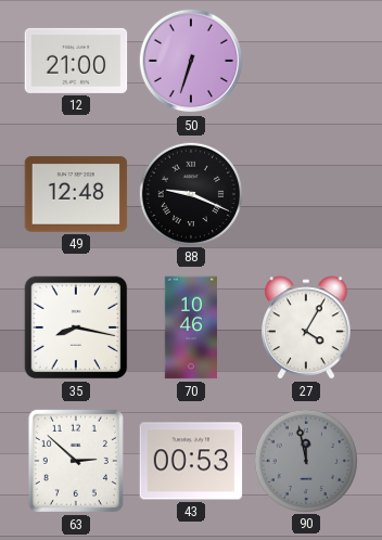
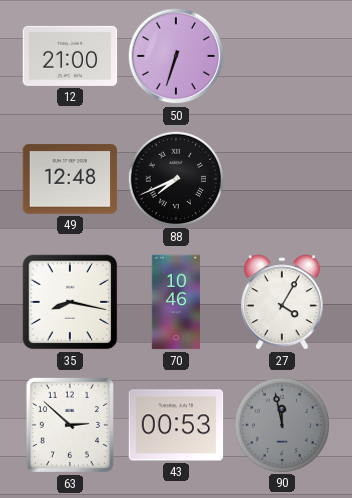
88: 9:19 -> 7:41
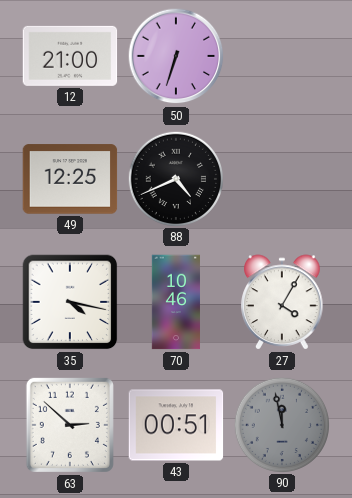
49: 12:48 -> 12:25
88: 7:41 -> 4:41
35: 8:17 -> 4:17
43: 00:53 -> 00:51
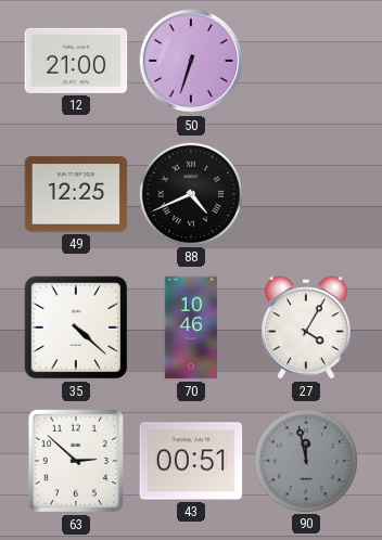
35: 4:17 -> 4:22
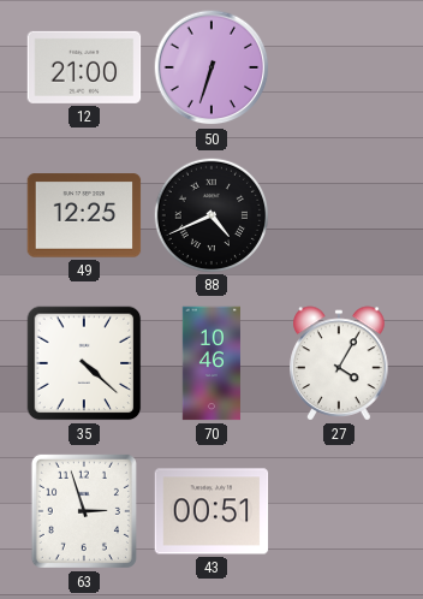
63: 2:52 -> 2:57
90: 11:58 -> none
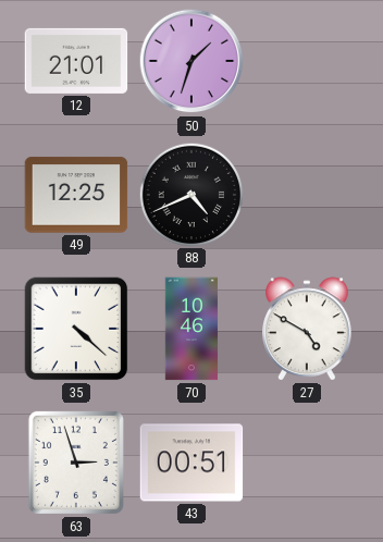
12: 21:00 -> 21:01
50: 6:33 -> 1:33
27: 4:05 -> 4:50
